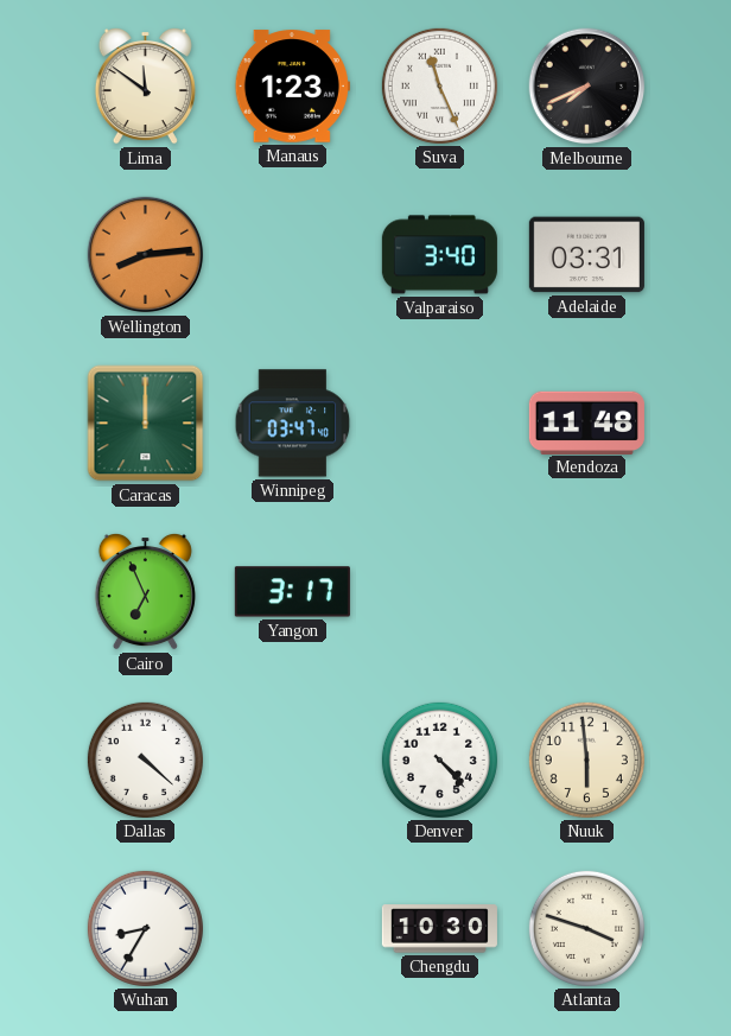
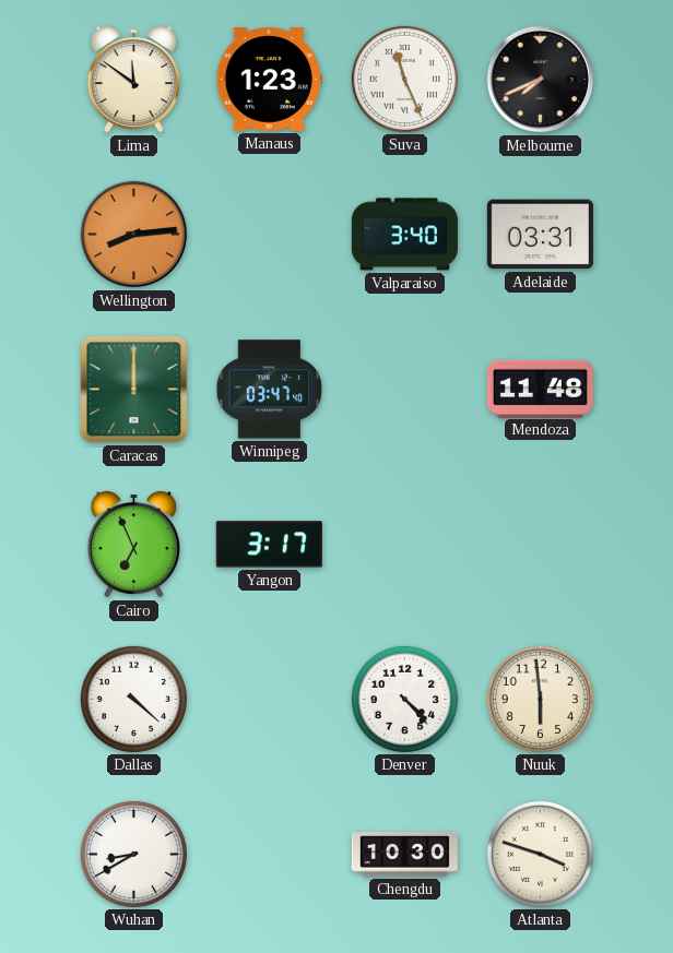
Wuhan: 8:35 -> 8:40
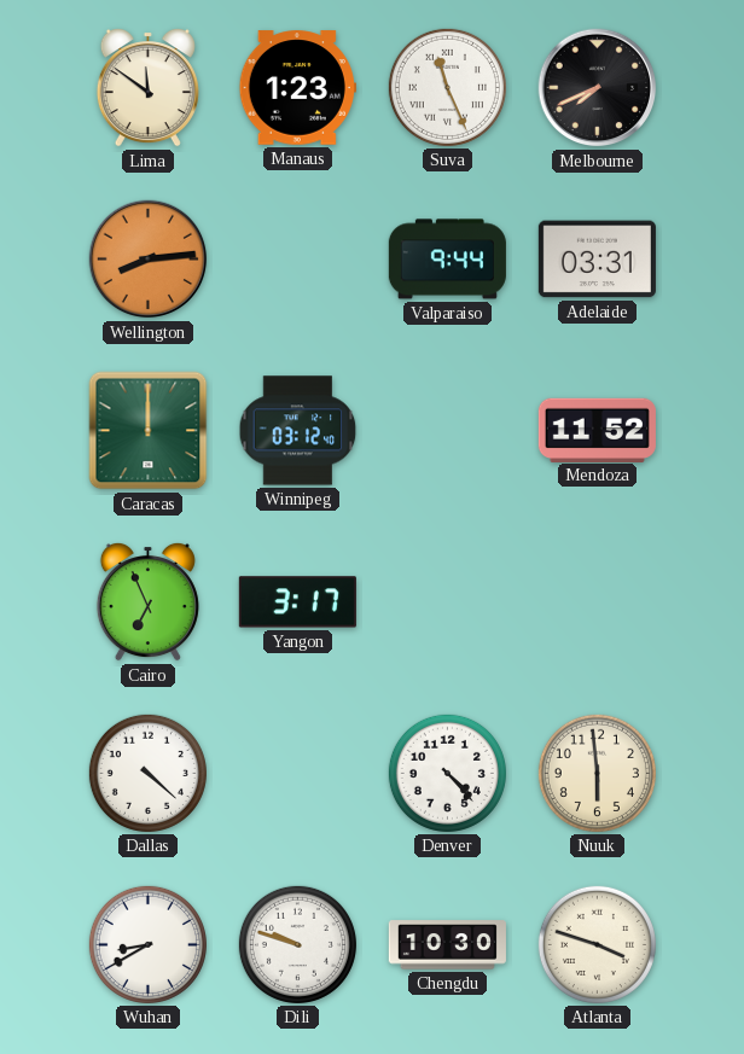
Valparaiso: 3:40 -> 9:44
Winnipeg: 03:47 -> 03:12
Mendoza: 11:48 -> 11:52
Dili: none -> 9:48
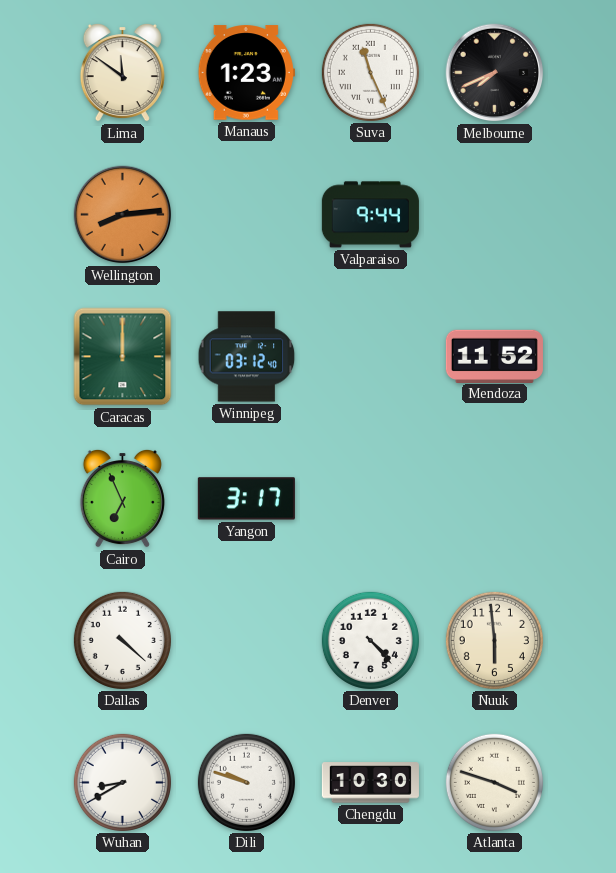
Adelaide: 03:31 -> none
